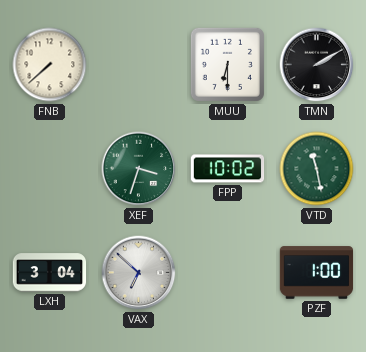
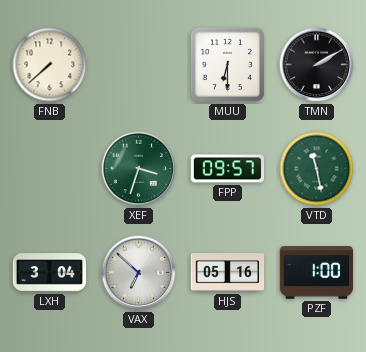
FPP: 10:02 -> 09:57
HJS: none -> 05:16
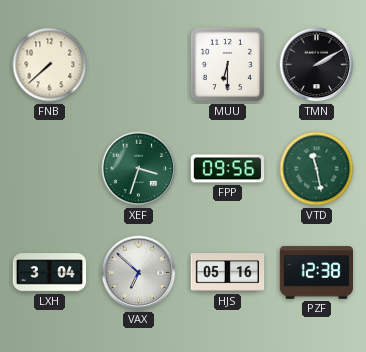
FPP: 09:57 -> 09:56
PZF: 1:00 -> 12:38
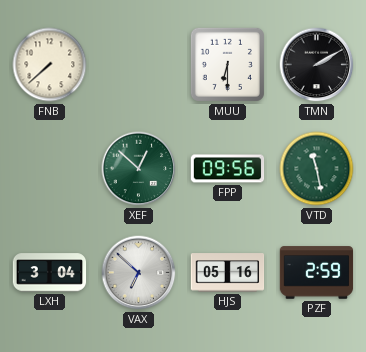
XEF: 3:33 -> 12:52
PZF: 12:38 -> 2:59
